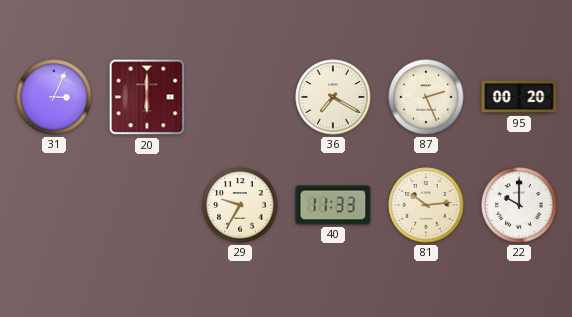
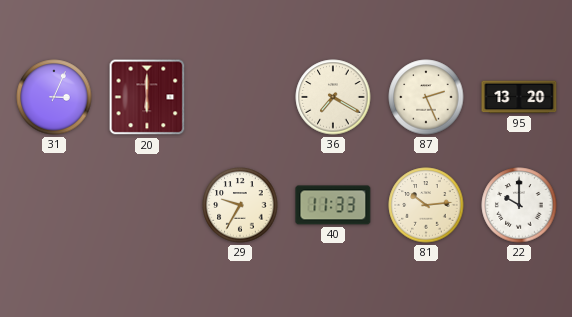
95: 00:20 -> 13:20
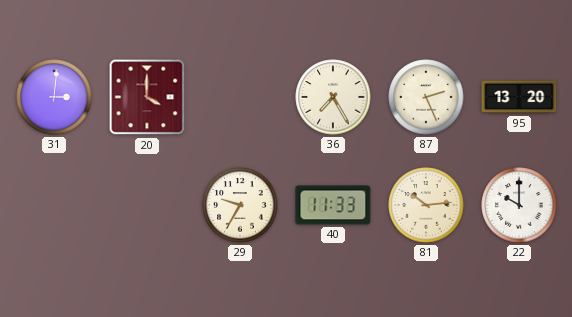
31: 3:04 -> 3:01
20: 6:00 -> 4:00
36: 7:20 -> 7:25
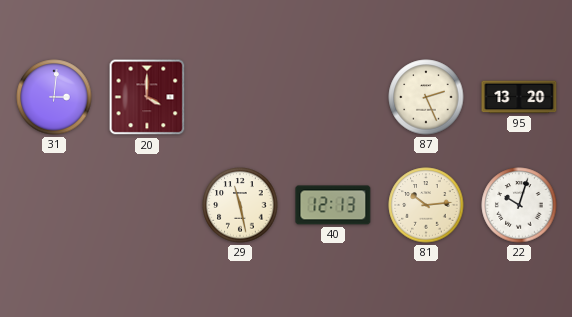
36: 7:25 -> none
29: 9:35 -> 11:28
40: 11:33 -> 12:13
22: 10:00 -> 10:03
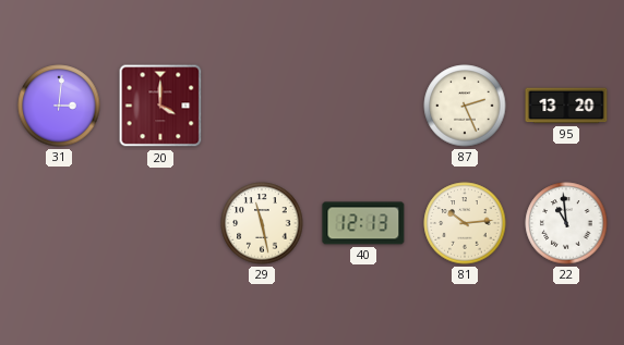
22: 10:03 -> 10:59
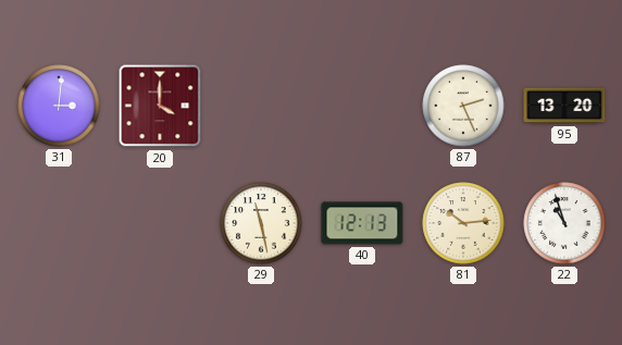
22: 10:59 -> 10:57
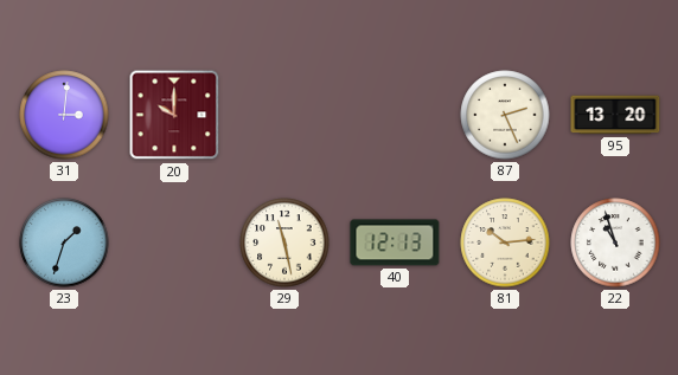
20: 4:00 -> 10:00
23: none -> 1:33
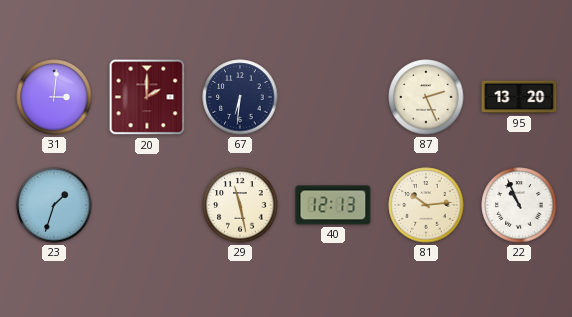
20: 10:00 -> 2:00
67: none -> 6:31
22: 10:57 -> 10:56
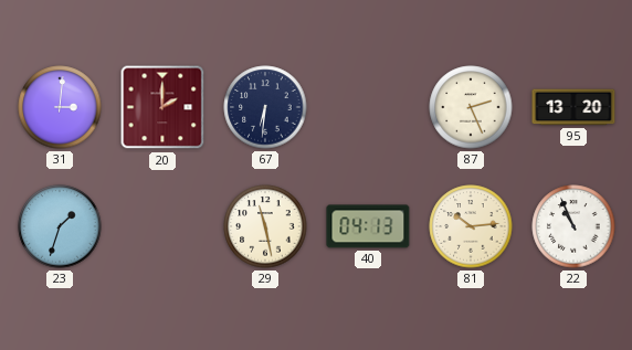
40: 12:13 -> 04:13
